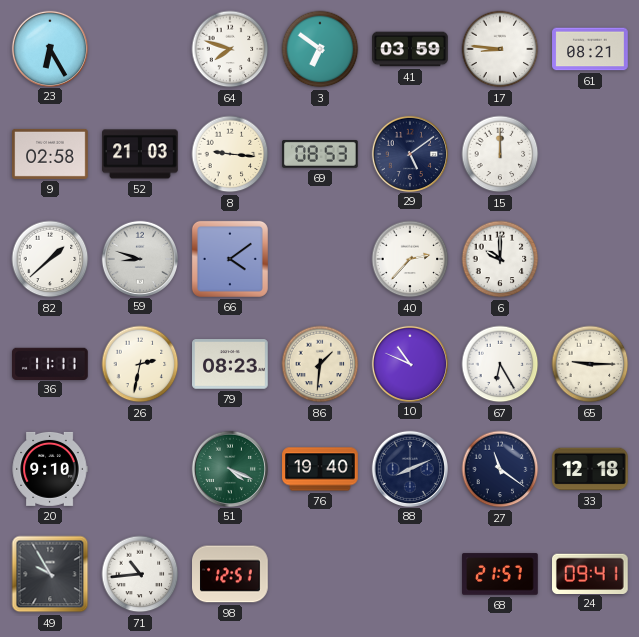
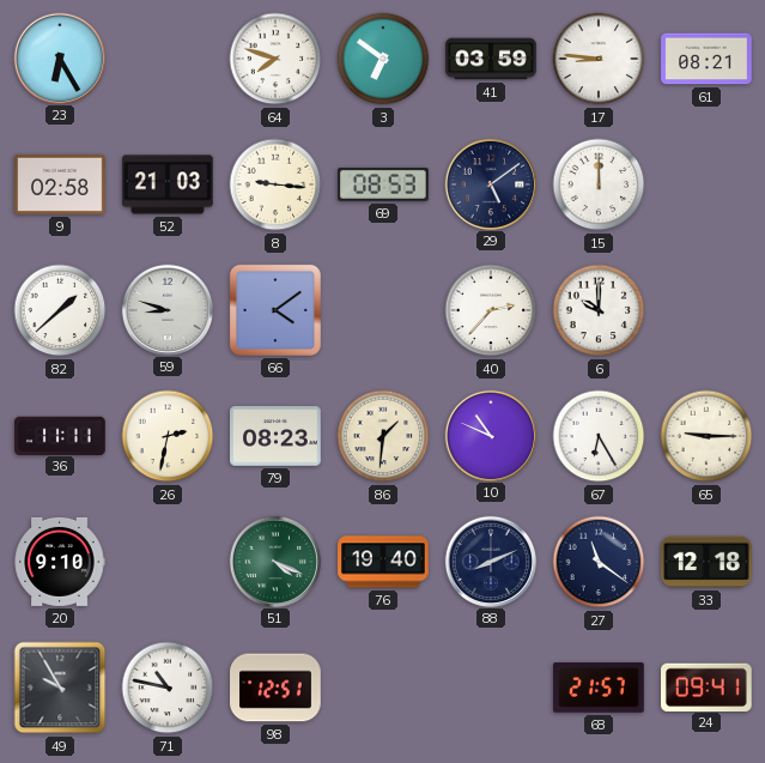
71: 10:44 -> 10:47
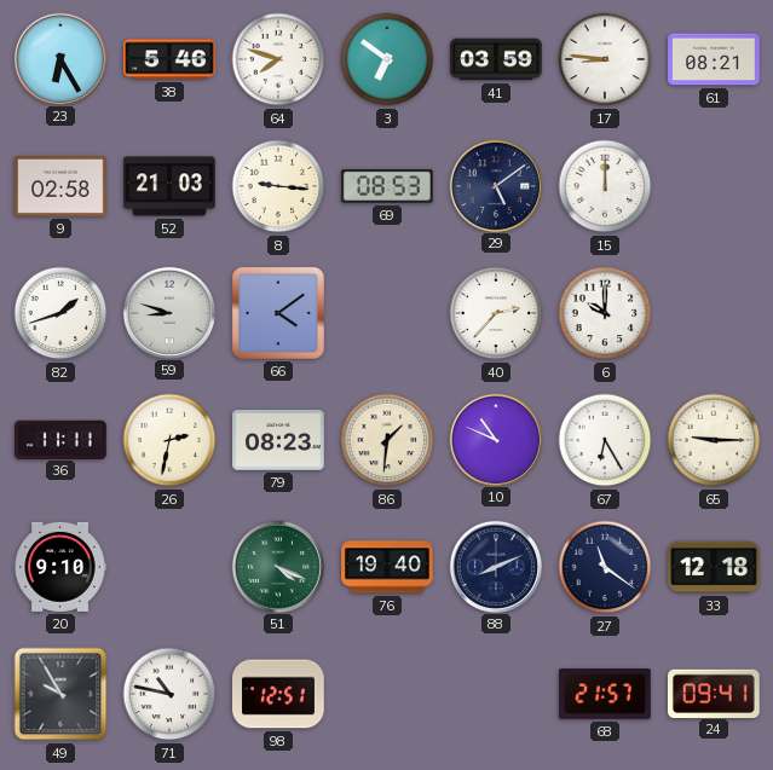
38: none -> 5:46
82: 1:38 -> 1:42
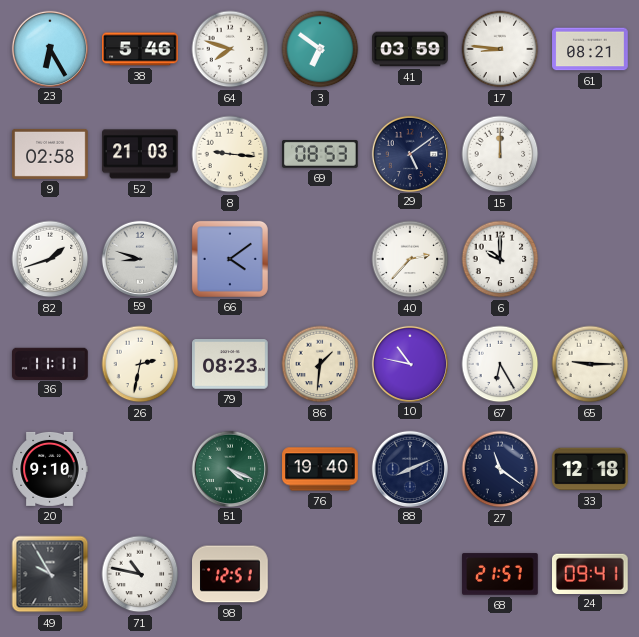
10: 10:49 -> 10:47
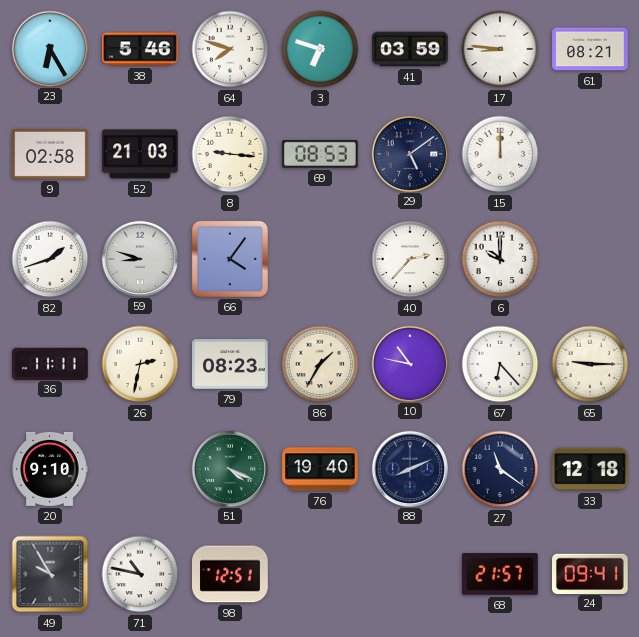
3: 6:51 -> 6:48
66: 4:09 -> 4:06
86: 1:31 -> 1:35
67: 6:25 -> 6:23
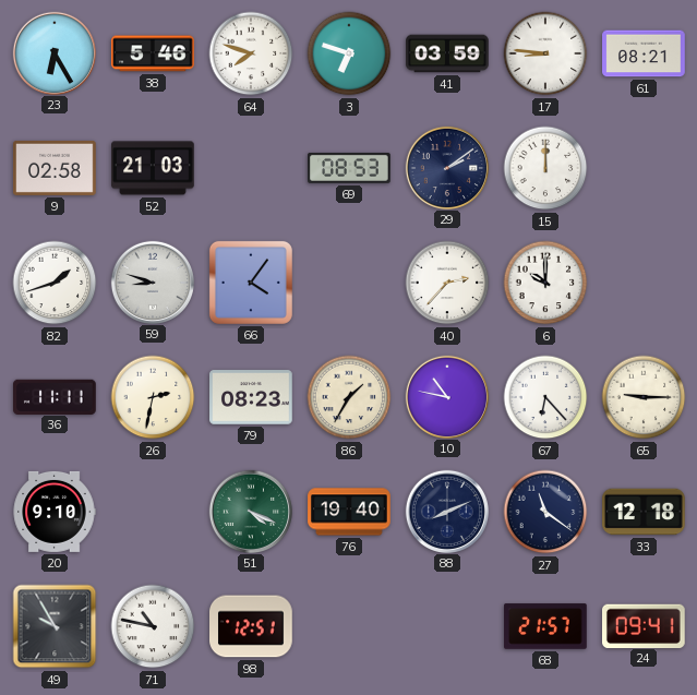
8: 9:16 -> none
29: 5:09 -> 2:09
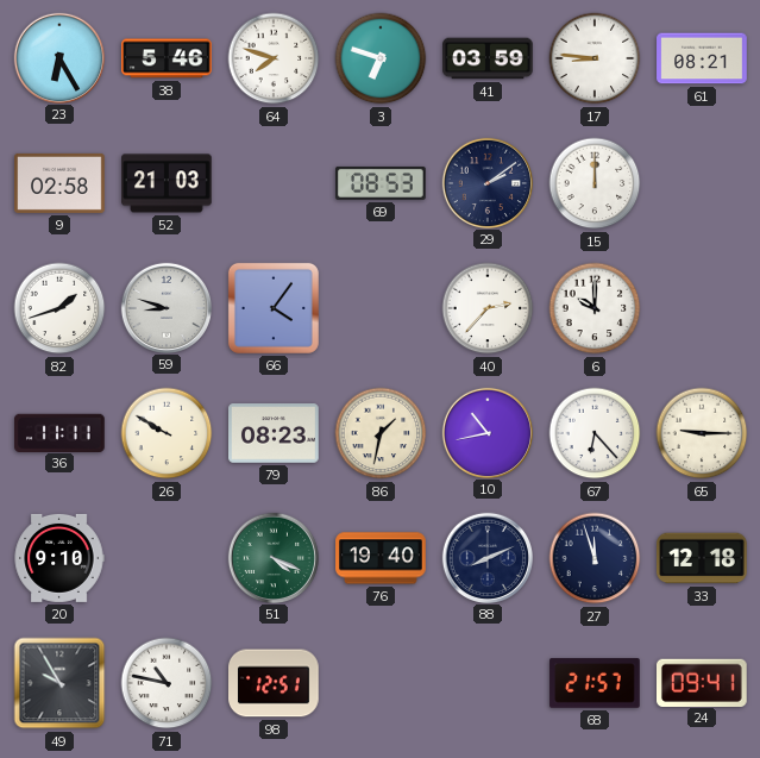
26: 2:32 -> 9:50
86: 1:35 -> 1:32
10: 10:47 -> 10:43
27: 11:21 -> 11:57
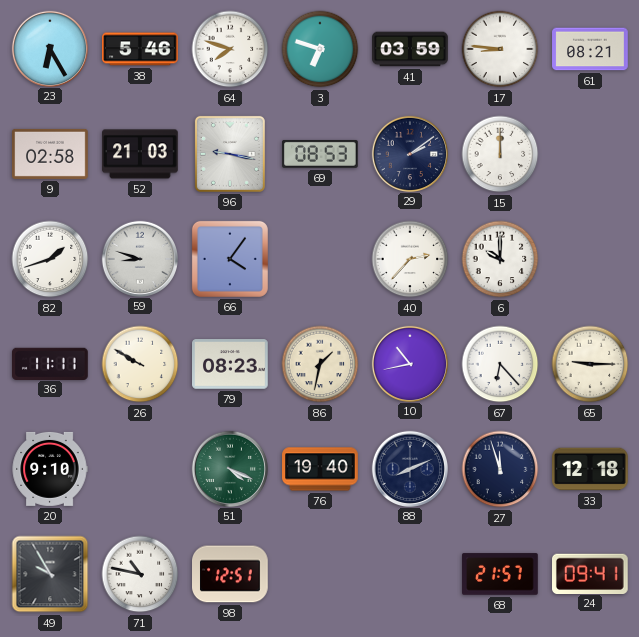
96: none -> 9:17
